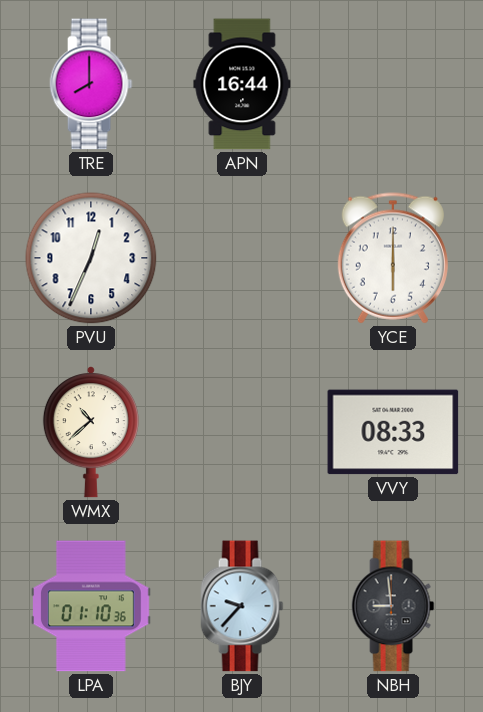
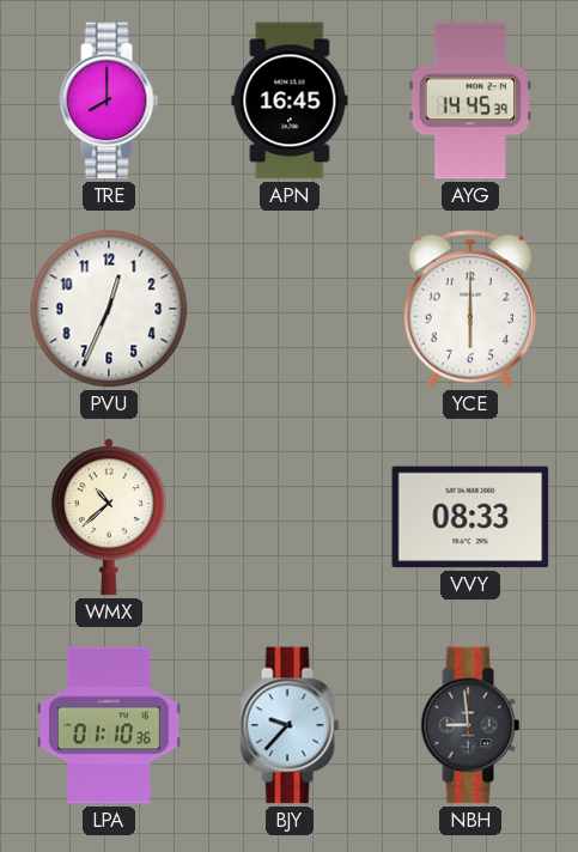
APN: 16:44 -> 16:45
AYG: none -> 14:45
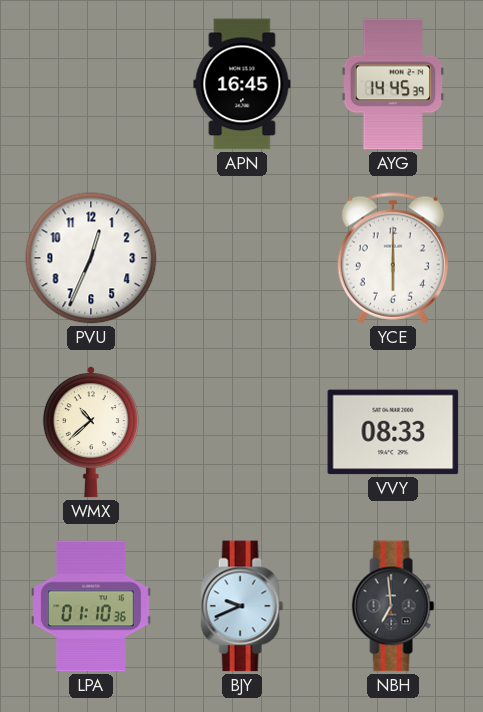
TRE: 8:00 -> none
BJY: 9:37 -> 9:41
NBH: 8:59 -> 6:59
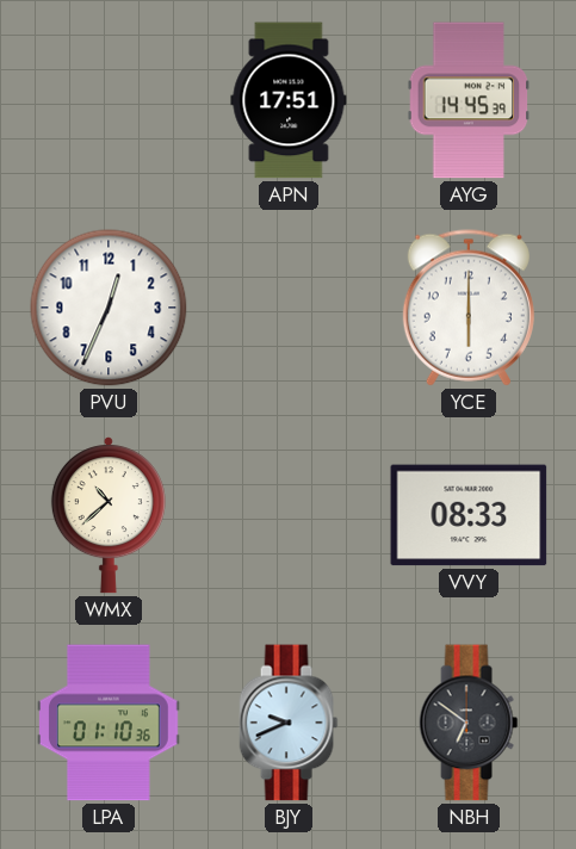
APN: 16:45 -> 17:51
NBH: 6:59 -> 6:51
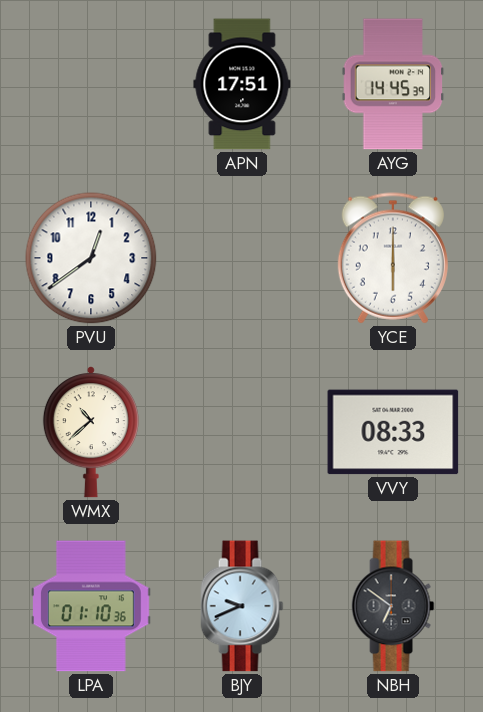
PVU: 12:34 -> 12:39
